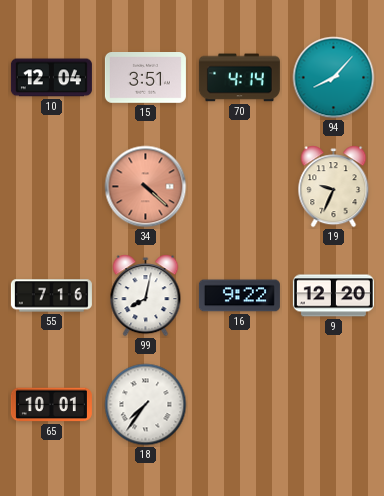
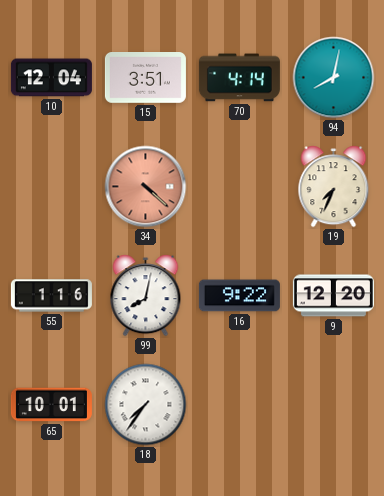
94: 8:07 -> 8:02
19: 9:34 -> 7:34
55: 7:16 -> 1:16
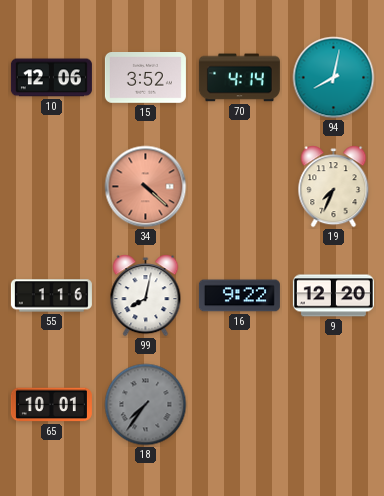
10: 12:04 -> 12:06
15: 3:51 -> 3:52
18 dial: white -> grey
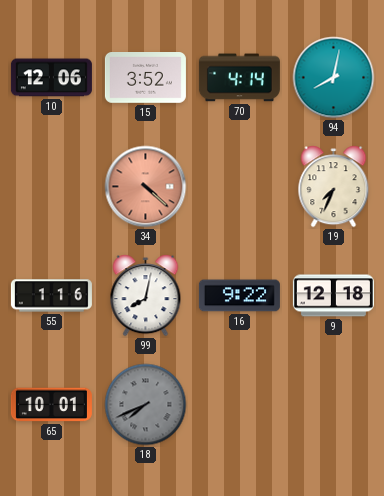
9: 12:20 -> 12:18
18: 7:36 -> 7:41
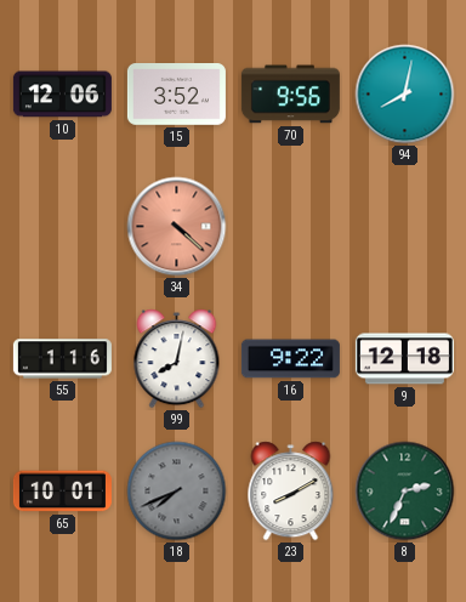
70: 4:14 -> 9:56
19: 7:34 -> none
23: none -> 8:10
8: none -> 2:34
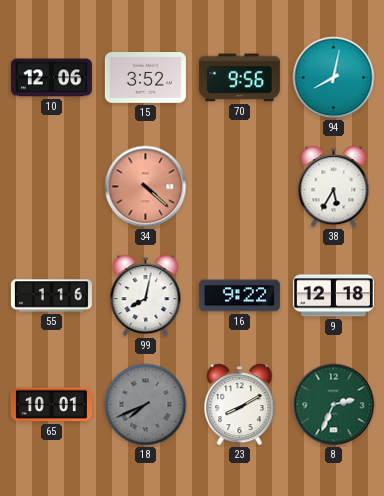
38: none -> 5:35
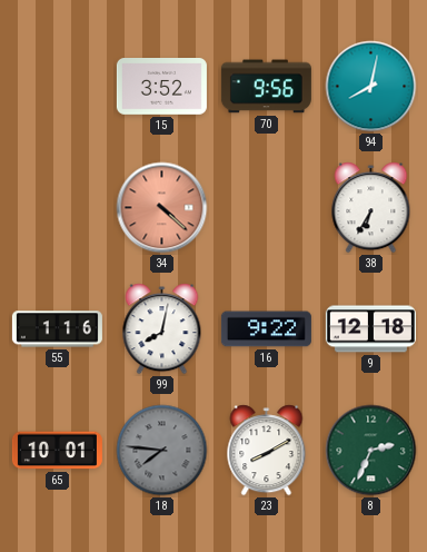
10: 12:06 -> none
38: 5:35 -> 6:35
18: 7:41 -> 7:46
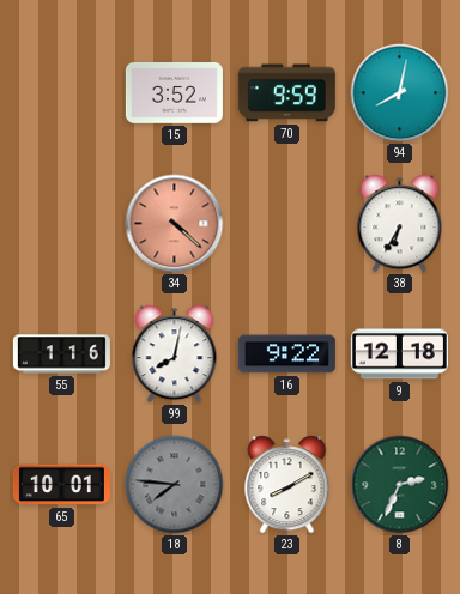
70: 9:56 -> 9:59
